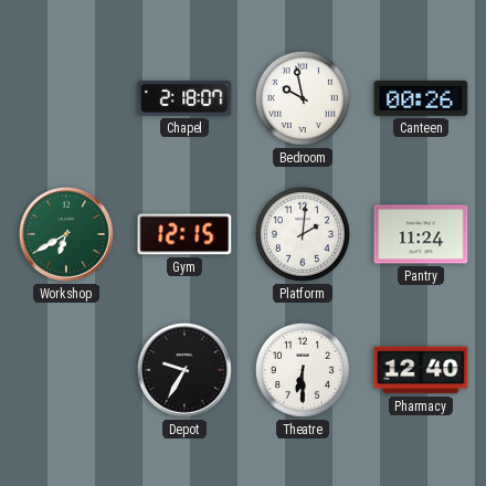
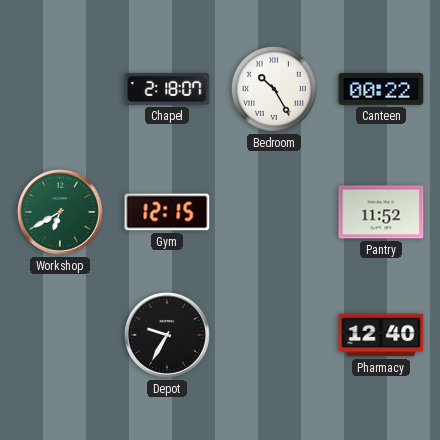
Bedroom: 9:58 -> 10:25
Canteen: 00:26 -> 00:22
Platform: 2:01 -> none
Pantry: 11:24 -> 11:52
Theatre: 6:30 -> none
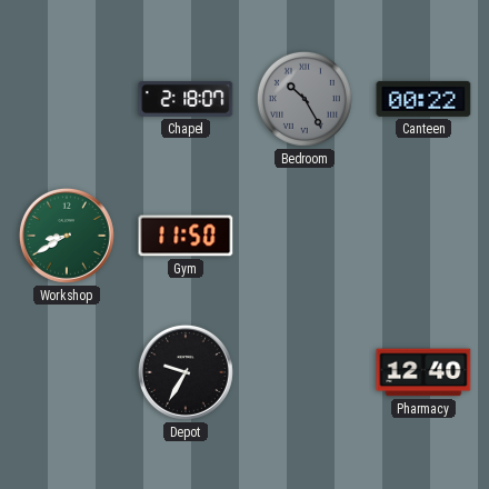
Bedroom dial: white -> grey
Workshop: 6:40 -> 8:40
Gym: 12:15 -> 11:50
Pantry: 11:52 -> none
